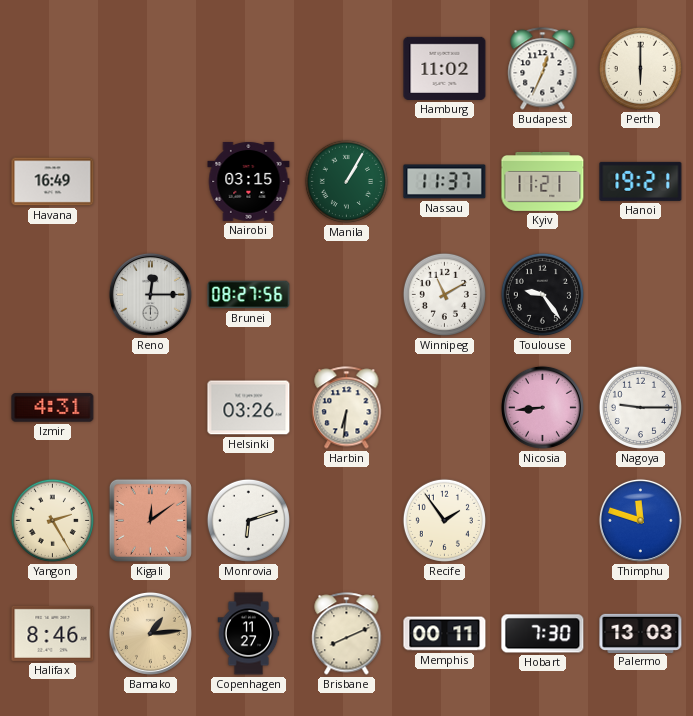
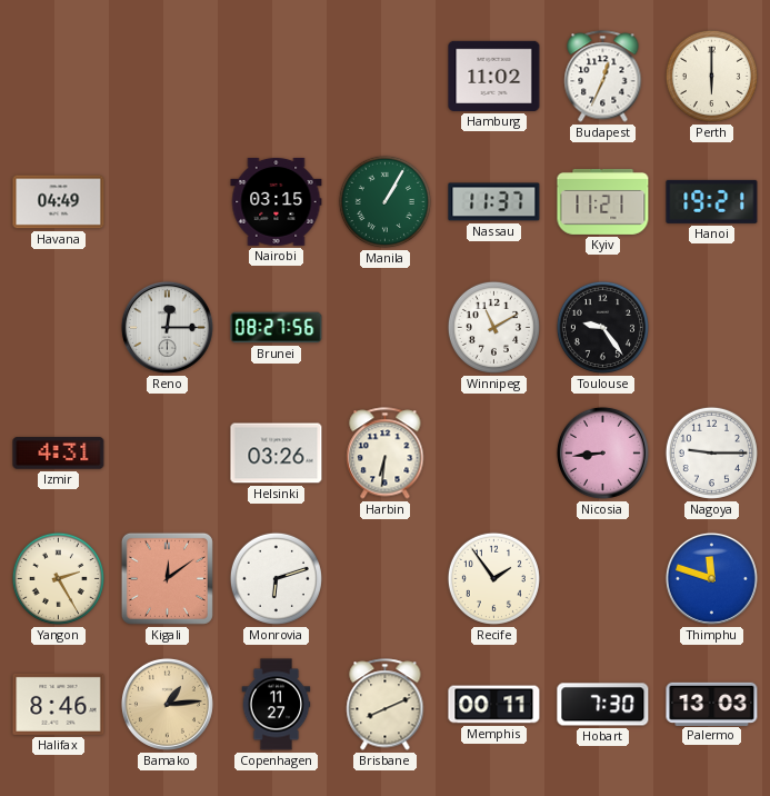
Havana: 16:49 -> 04:49
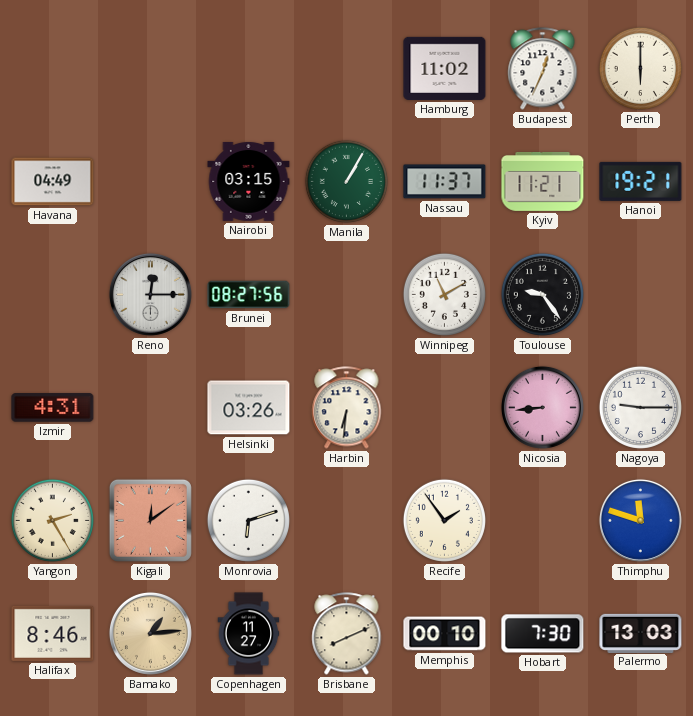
Memphis: 00:11 -> 00:10
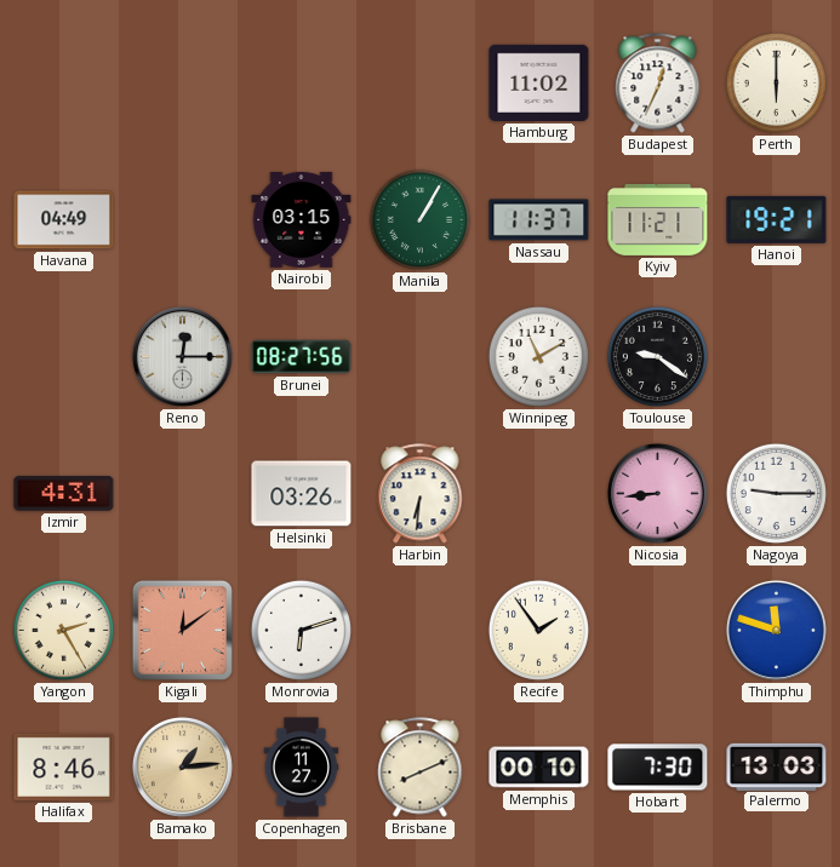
Toulouse: 9:24 -> 9:21
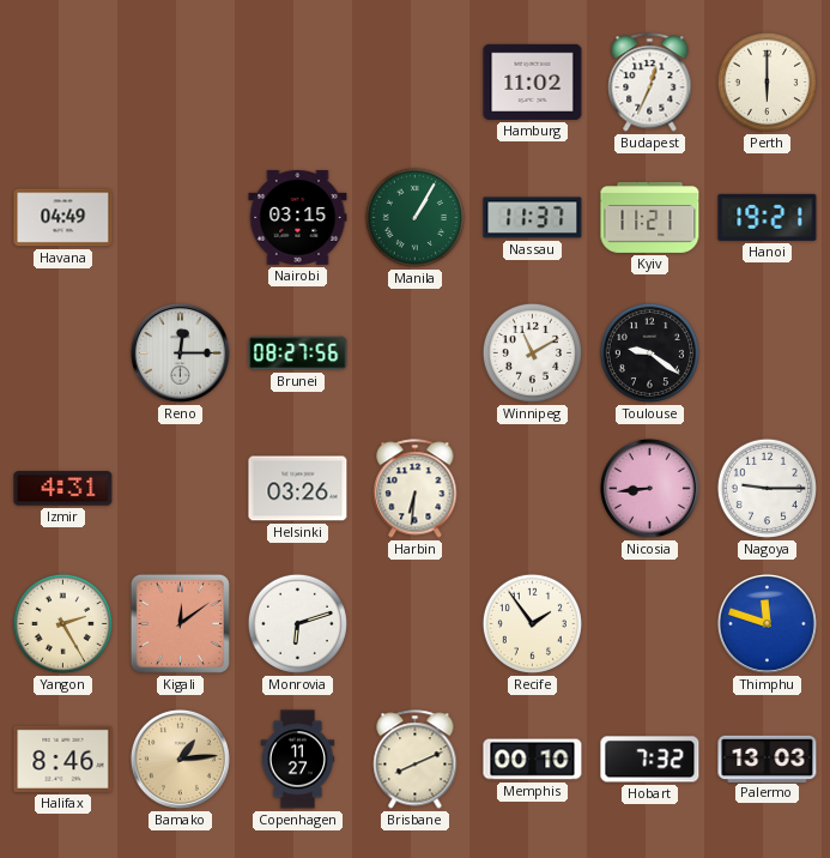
Hobart: 7:30 -> 7:32
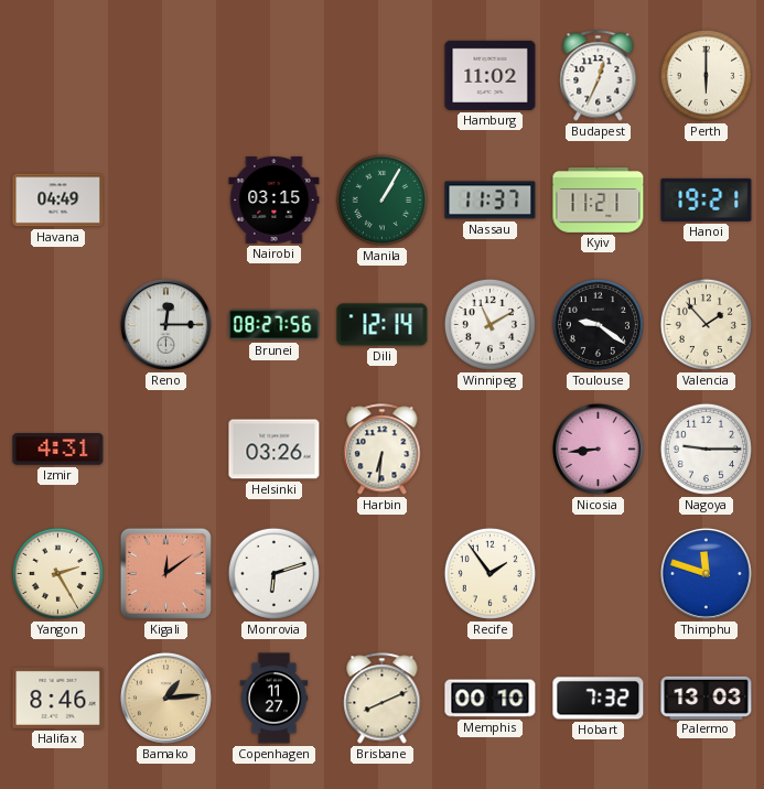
Dili: none -> 12:14
Valencia: none -> 1:53
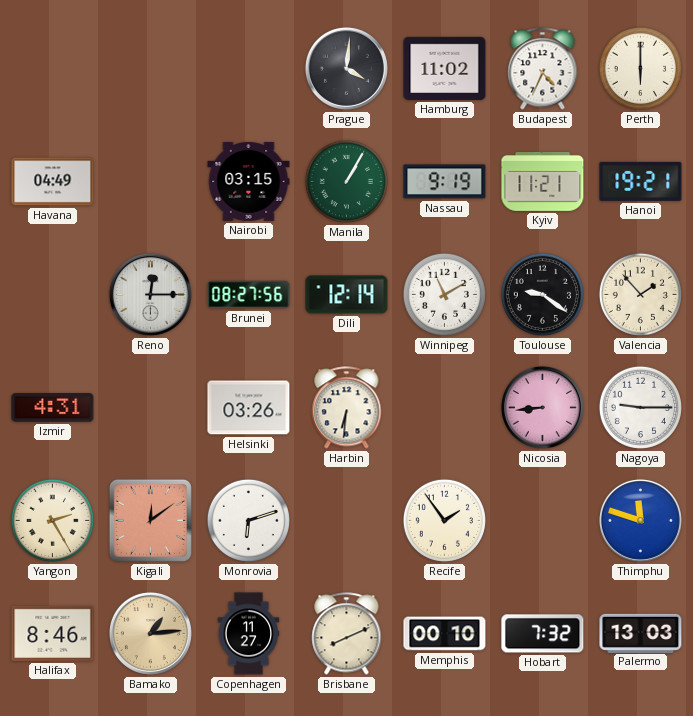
Prague: none -> 4:01
Budapest: 12:34 -> 4:34
Nassau: 11:37 -> 9:19
